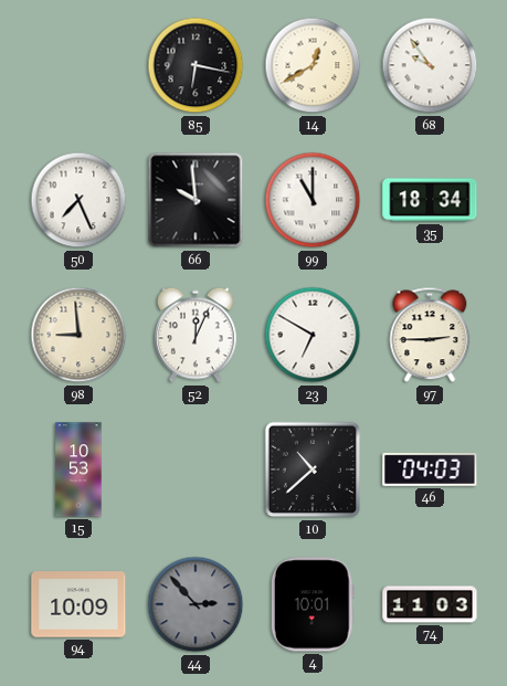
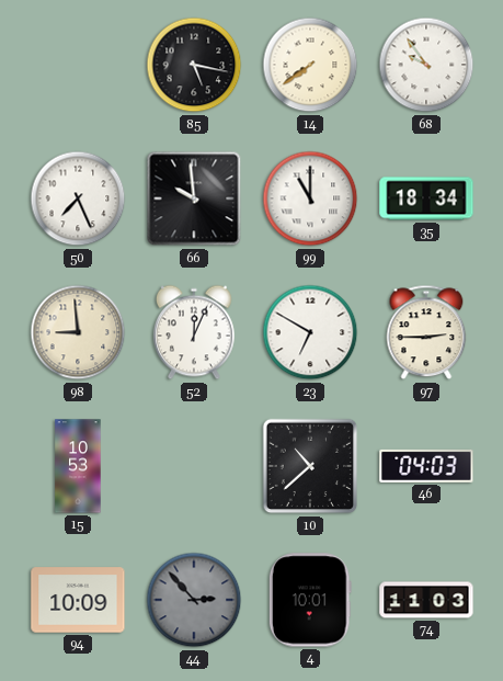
85: 6:17 -> 5:17
14: 12:40 -> 7:39
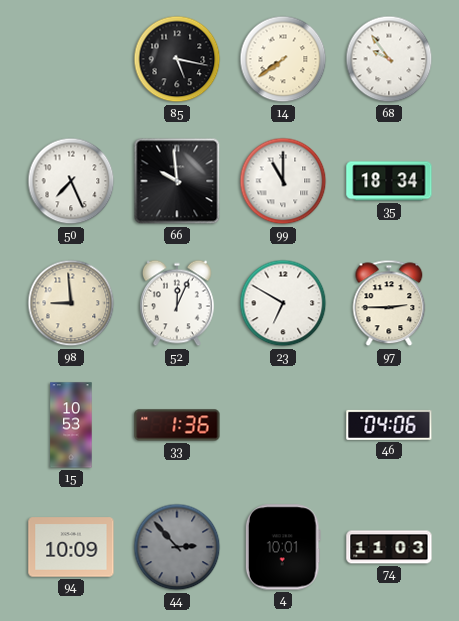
33: none -> 1:36
10: 10:38 -> none
46: 04:03 -> 04:06
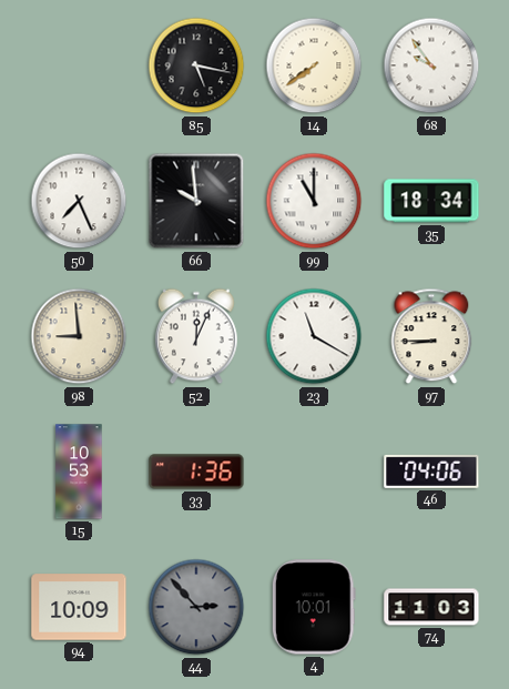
23: 6:50 -> 11:20
97: 2:45 -> 8:45
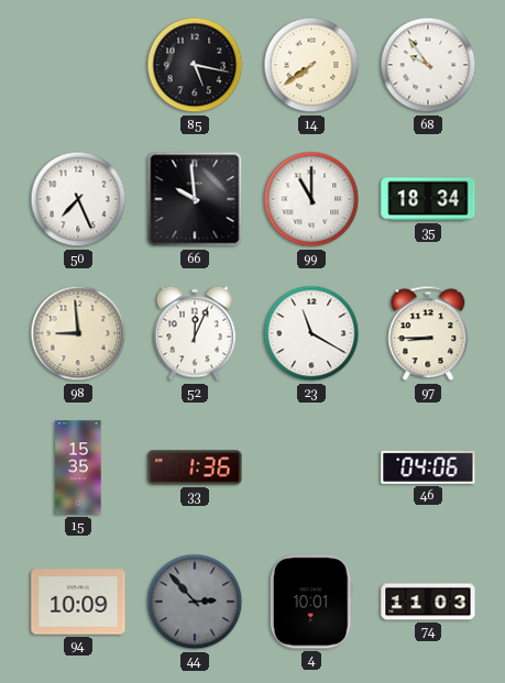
15: 10:53 -> 15:35
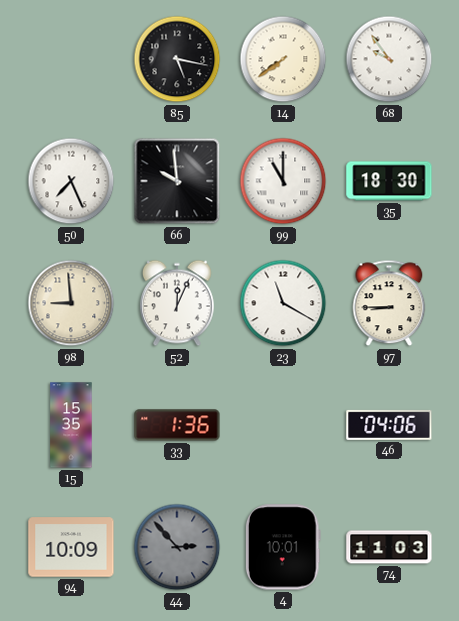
35: 18:34 -> 18:30
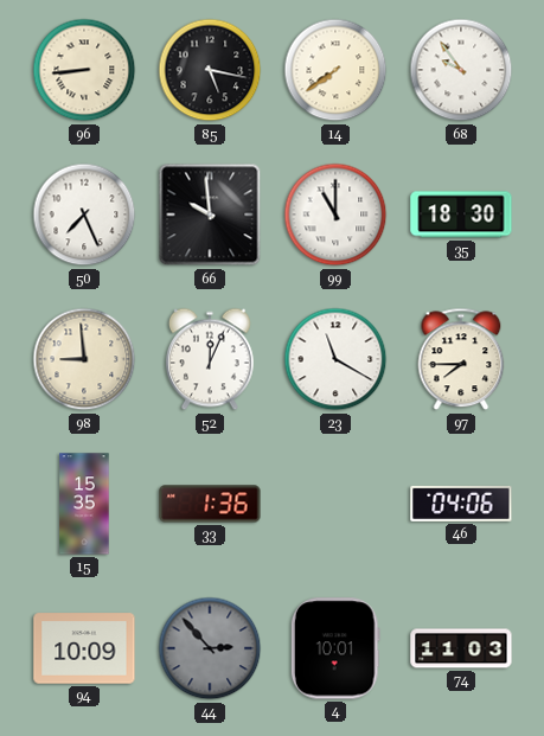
96: none -> 8:44
97: 8:45 -> 7:45
